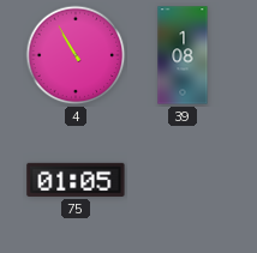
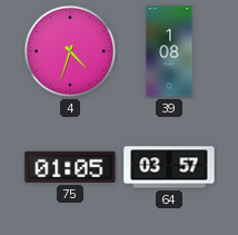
4: 10:55 -> 4:33
64: none -> 03:57
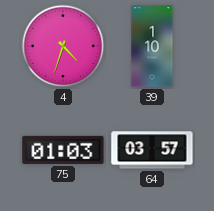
39: 1:08 -> 1:10
75: 01:05 -> 01:03
